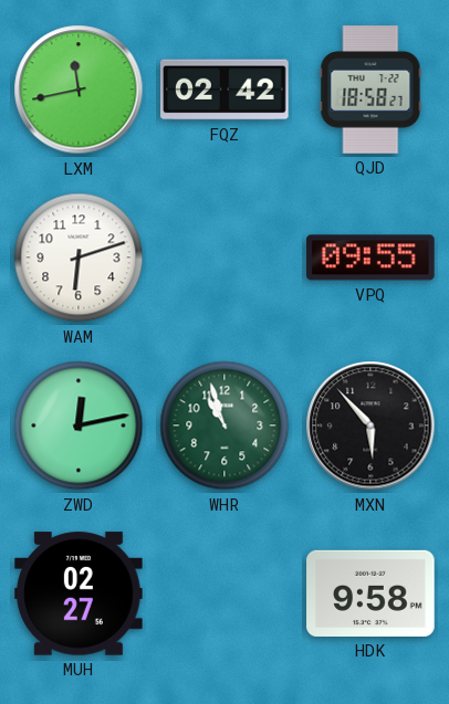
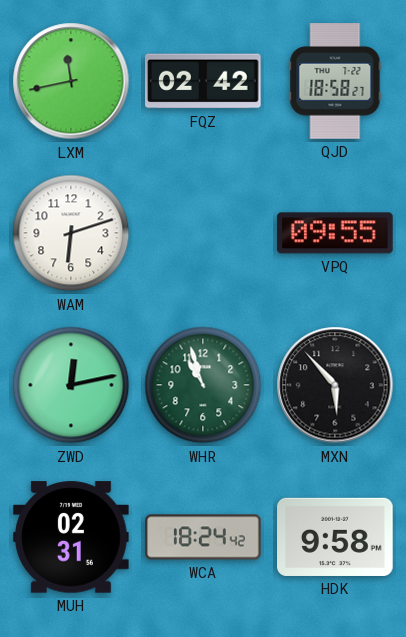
MUH: 02:27 -> 02:31
WCA: none -> 18:24
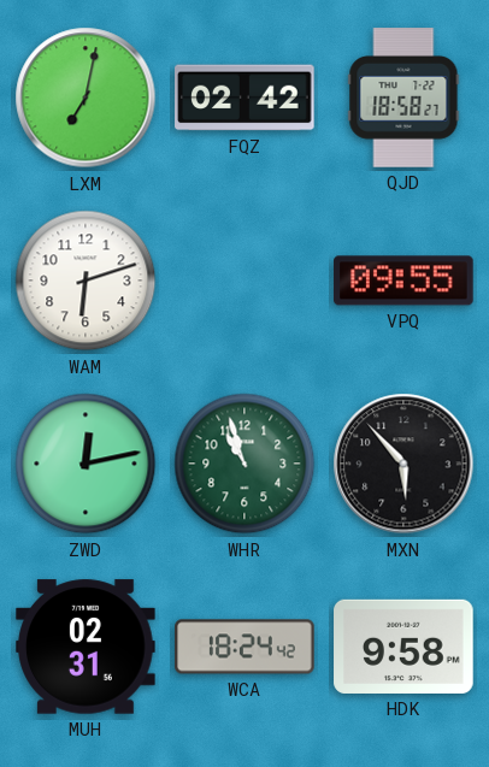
LXM: 11:43 -> 7:02
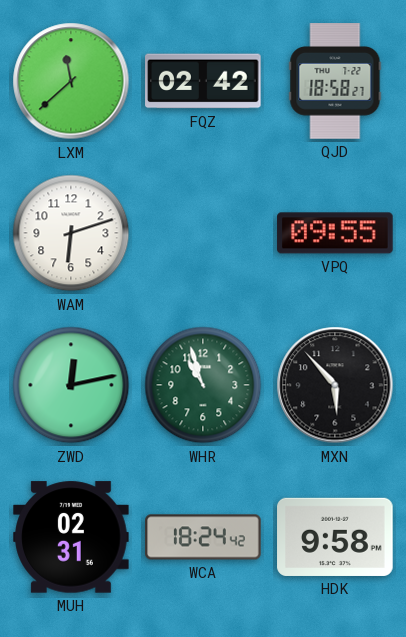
LXM: 7:02 -> 11:38
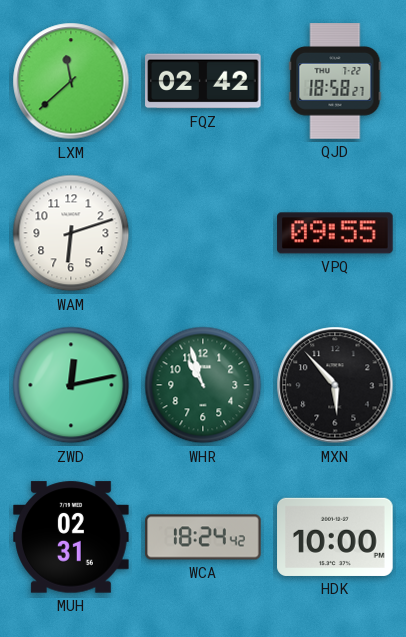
HDK: 9:58 -> 10:00
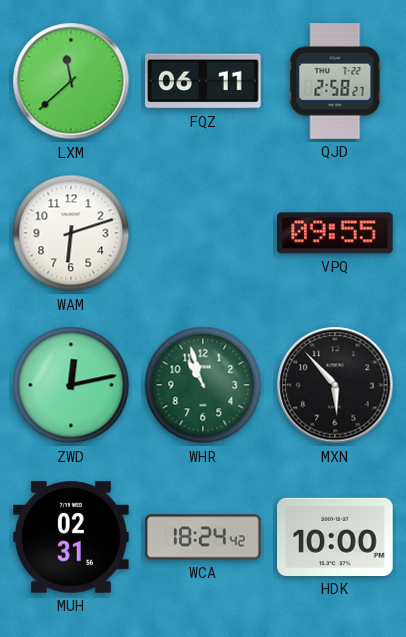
FQZ: 02:42 -> 06:11
QJD: 18:58 -> 2:58
